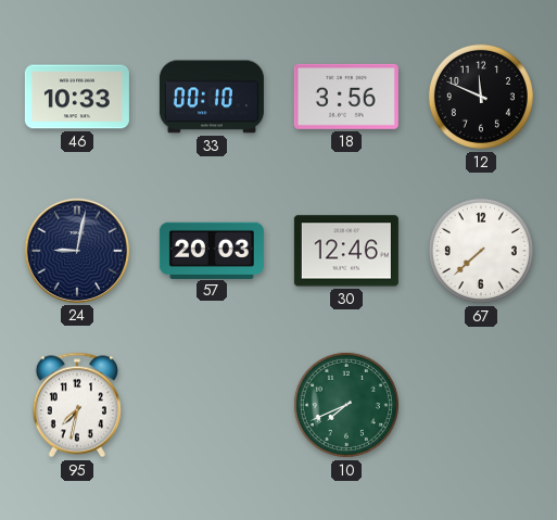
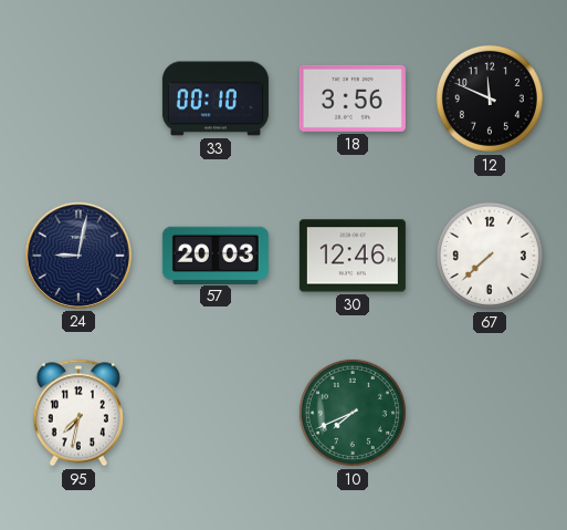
46: 10:33 -> none
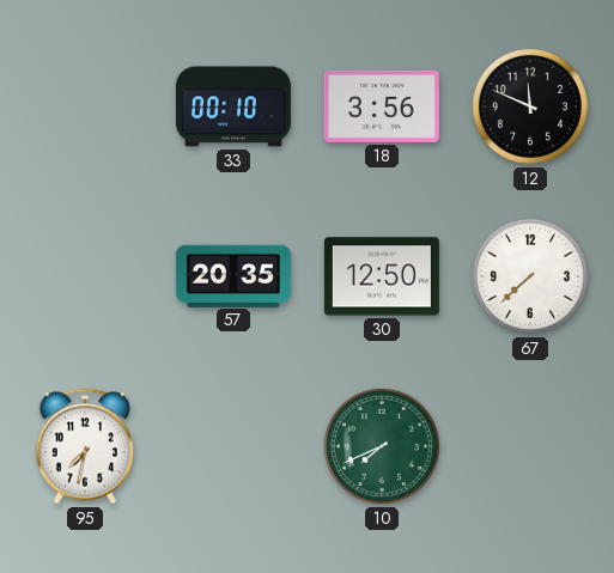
24: 9:02 -> none
57: 20:03 -> 20:35
30: 12:46 -> 12:50
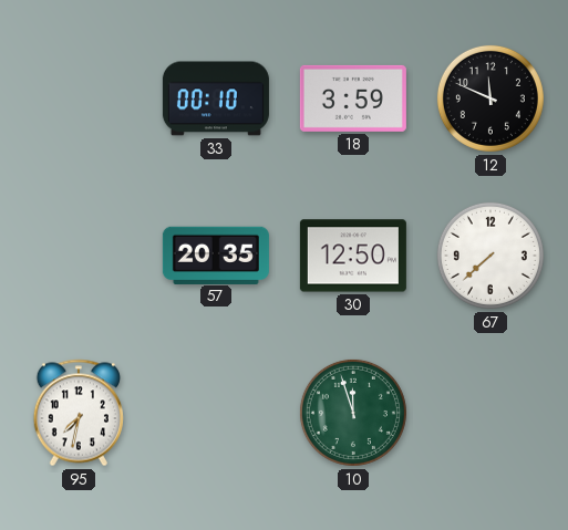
18: 3:56 -> 3:59
10: 7:41 -> 11:57
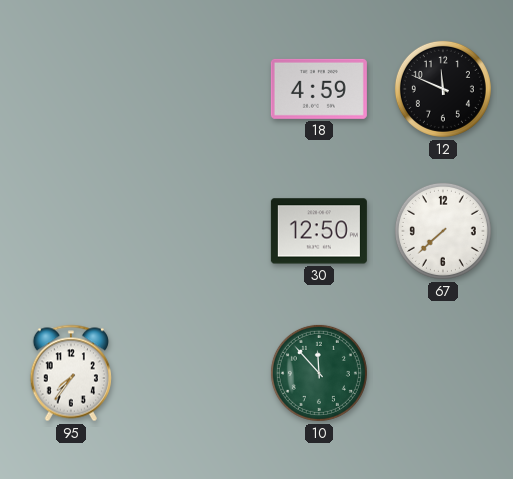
33: 00:10 -> none
18: 3:59 -> 4:59
57: 20:35 -> none
95: 7:32 -> 7:36
10: 11:57 -> 11:53
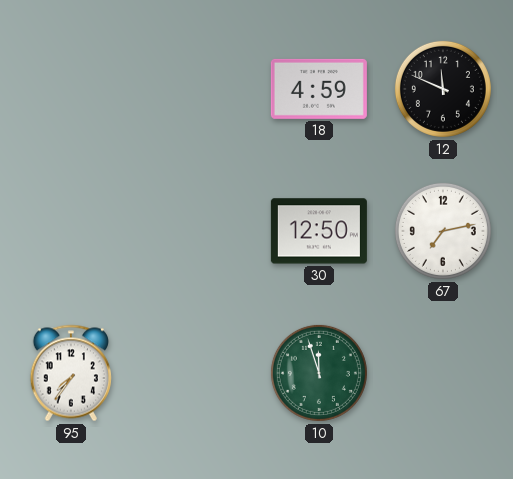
67: 7:38 -> 7:13
10: 11:53 -> 11:57
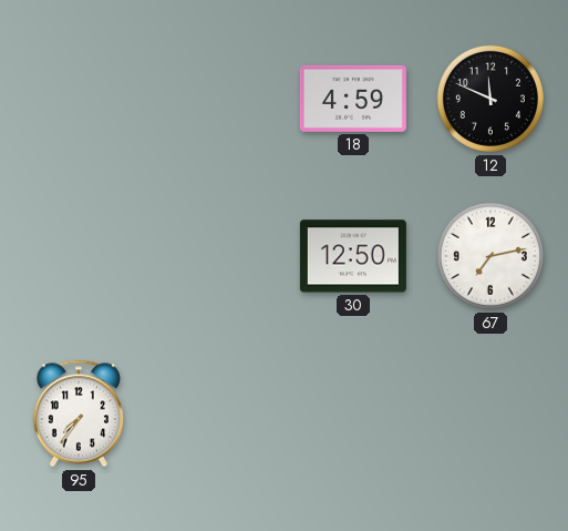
10: 11:57 -> none
